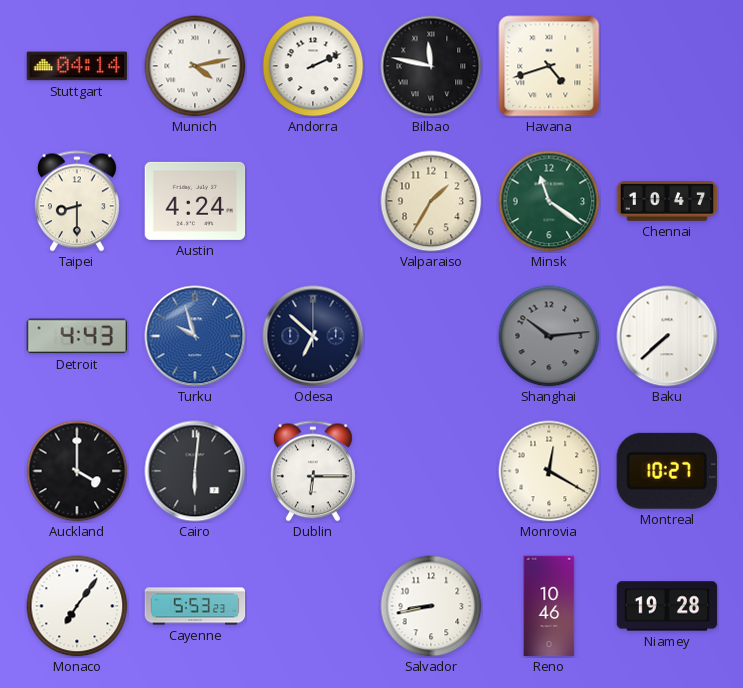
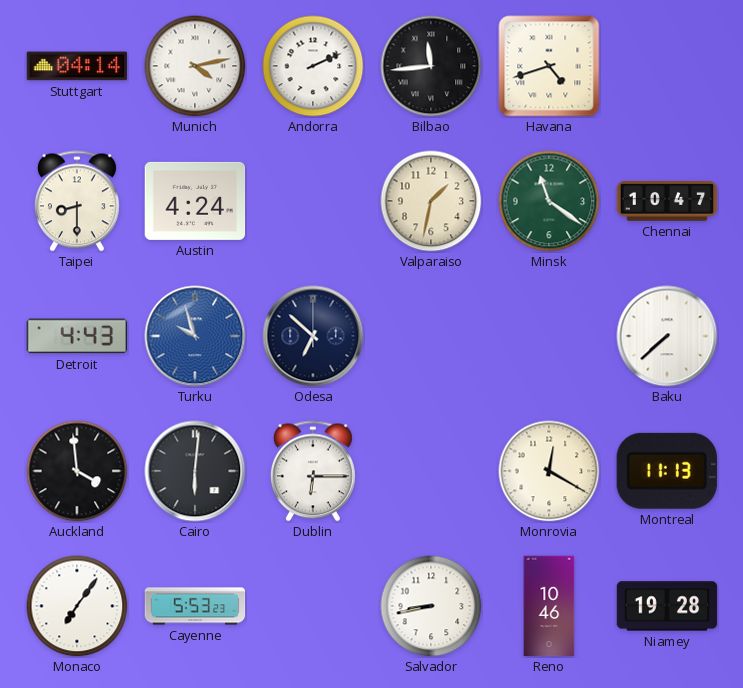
Bilbao: 11:47 -> 11:44
Valparaiso: 1:35 -> 1:32
Shanghai: 10:14 -> none
Auckland: 4:00 -> 3:59
Montreal: 10:27 -> 11:13
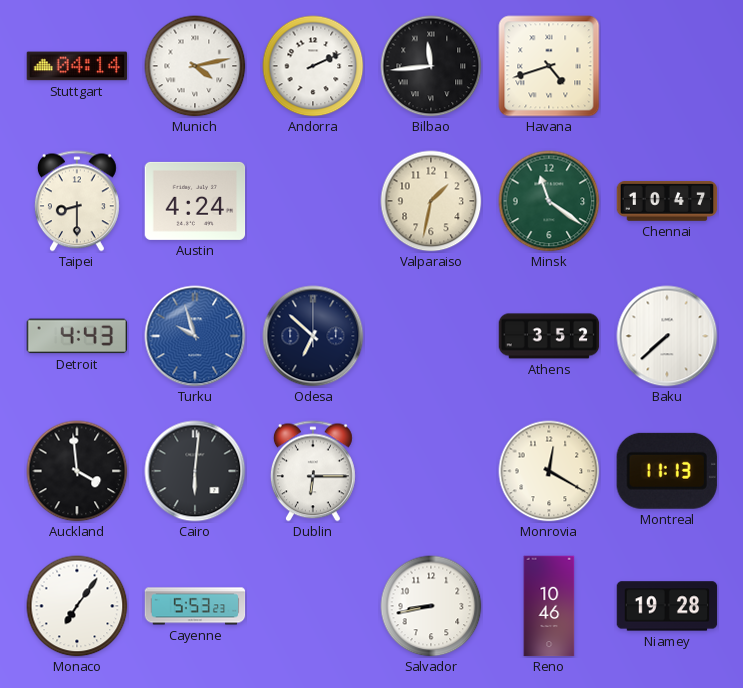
Athens: none -> 3:52
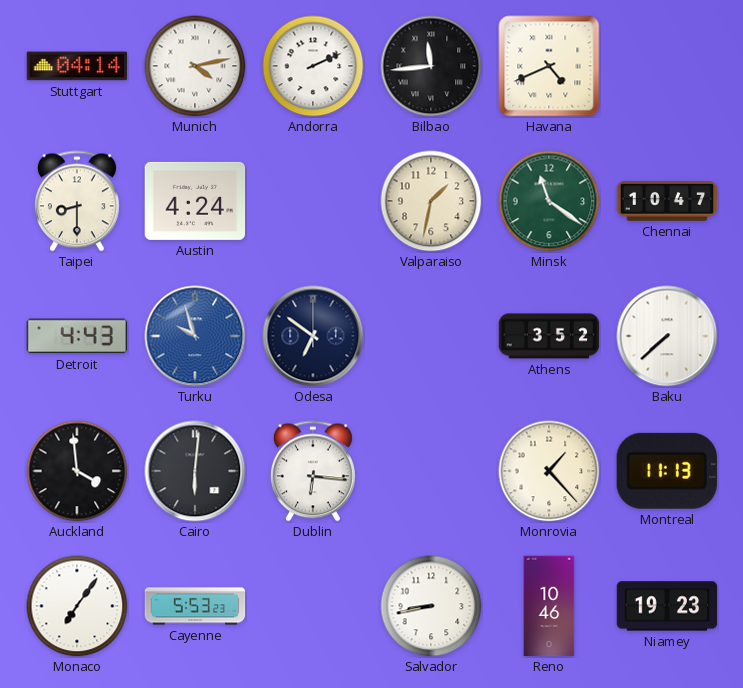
Havana: 4:42 -> 4:41
Odesa: 6:52 -> 6:51
Dublin: 6:15 -> 6:16
Monrovia: 12:20 -> 1:23
Niamey: 19:28 -> 19:23
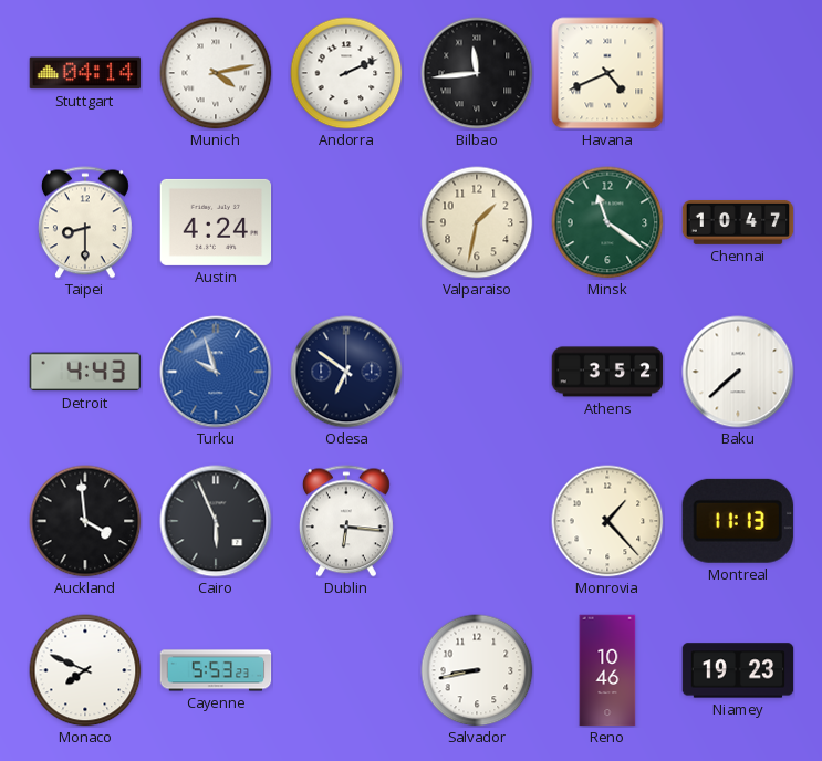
Cairo: 6:01 -> 5:56
Monaco: 7:06 -> 7:49
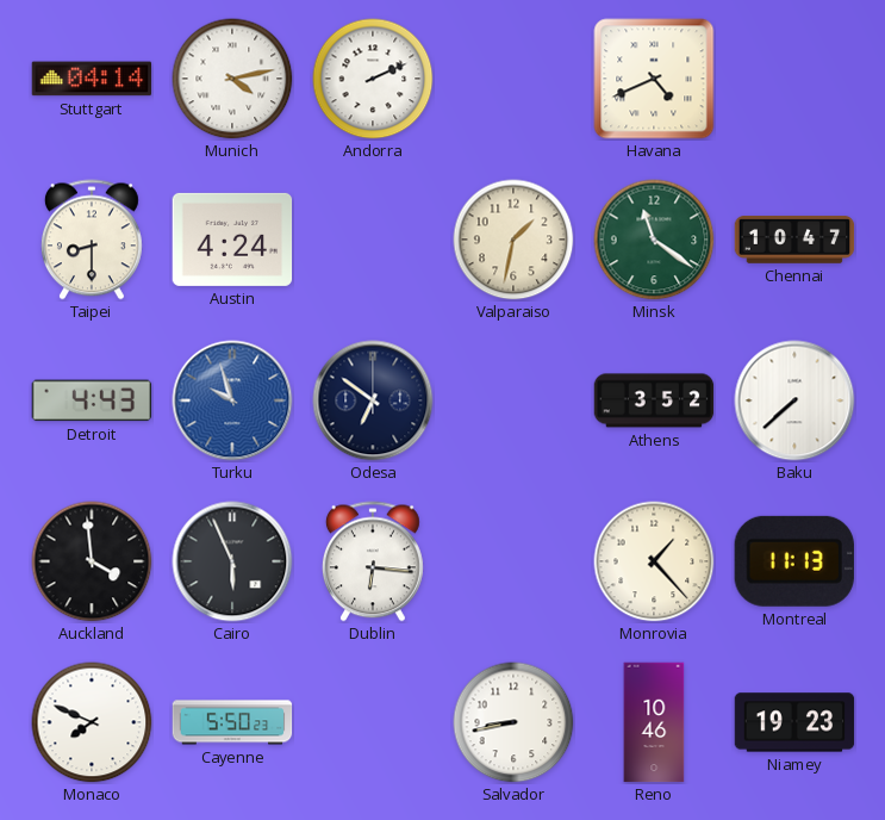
Bilbao: 11:44 -> none
Cayenne: 5:53 -> 5:50
